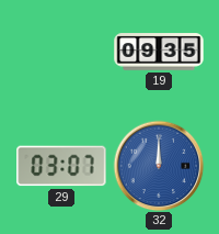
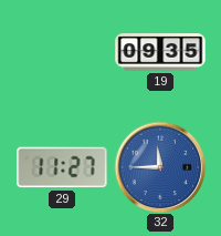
29: 03:07 -> 11:27
32: 12:00 -> 11:45
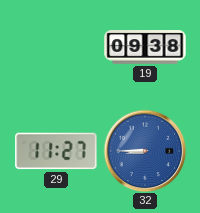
19: 09:35 -> 09:38
32: 11:45 -> 8:45
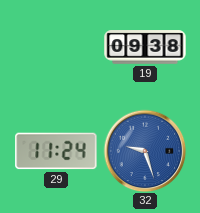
29: 11:27 -> 11:24
32: 8:45 -> 9:27
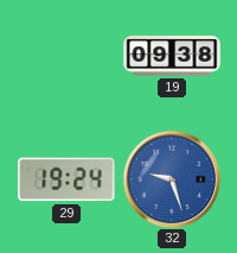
29: 11:24 -> 19:24
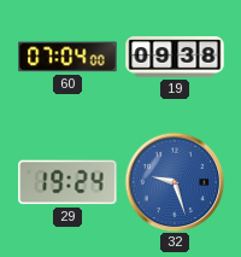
60: none -> 07:04
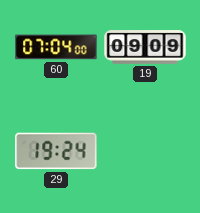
19: 09:38 -> 09:09
32: 9:27 -> none
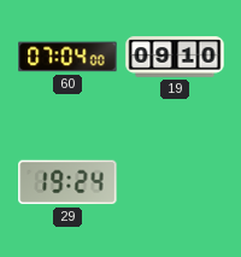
19: 09:09 -> 09:10
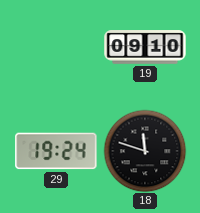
60: 07:04 -> none
18: none -> 11:48
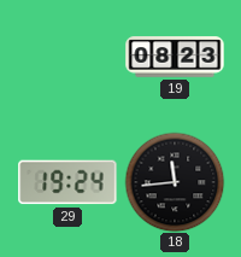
19: 09:10 -> 08:23
18: 11:48 -> 11:44
